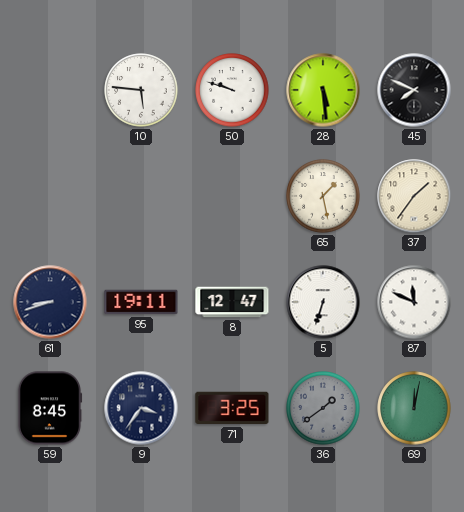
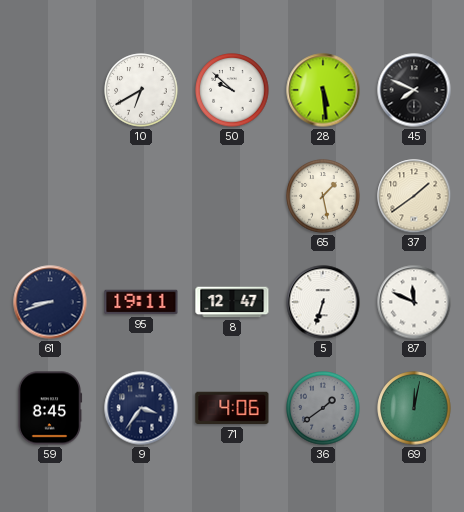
10: 5:46 -> 6:40
50: 9:48 -> 9:52
37: 1:36 -> 1:39
71: 3:25 -> 4:06
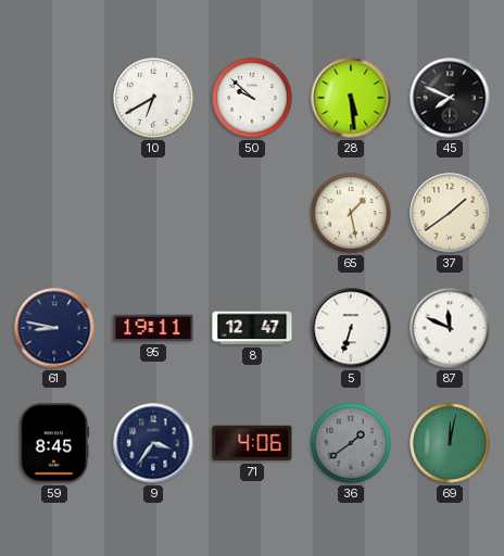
61: 8:42 -> 8:47
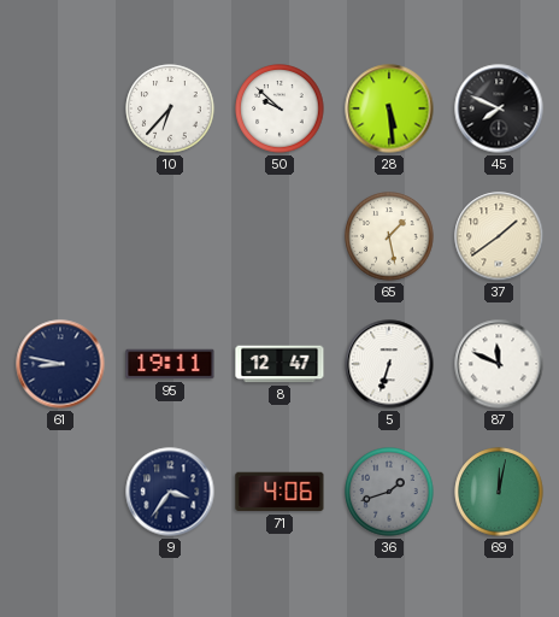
10: 6:40 -> 6:37
59: 8:45 -> none
36: 1:39 -> 1:42
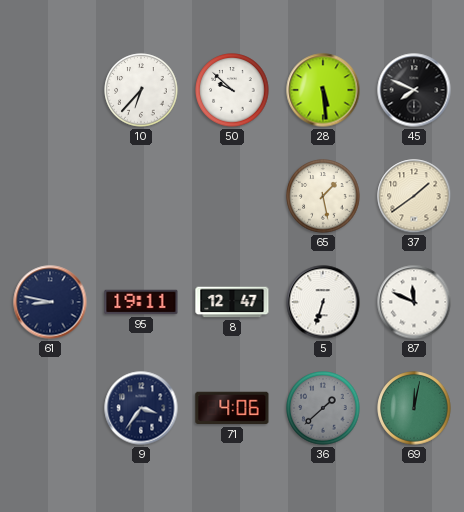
36: 1:42 -> 1:38
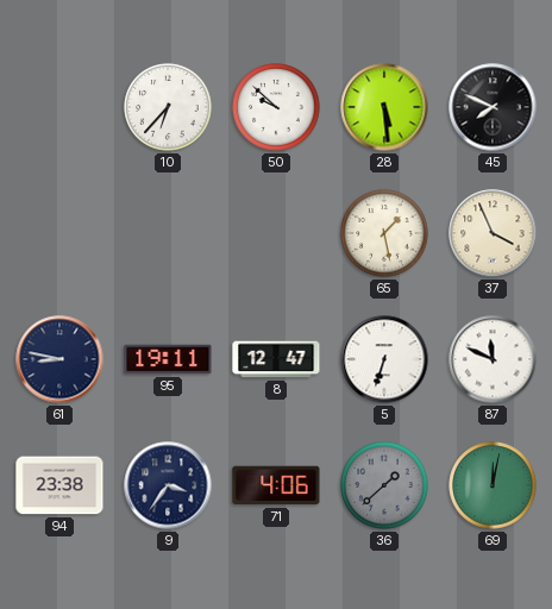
37: 1:39 -> 3:56
94: none -> 23:38
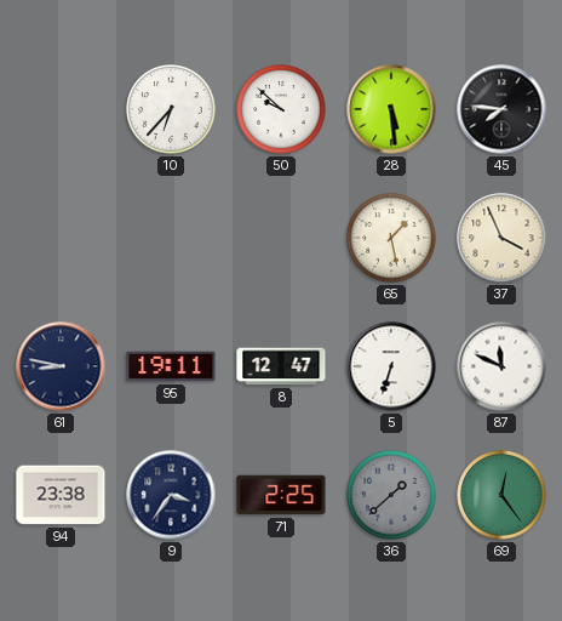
45: 7:49 -> 7:46
71: 4:06 -> 2:25
69: 12:02 -> 12:24
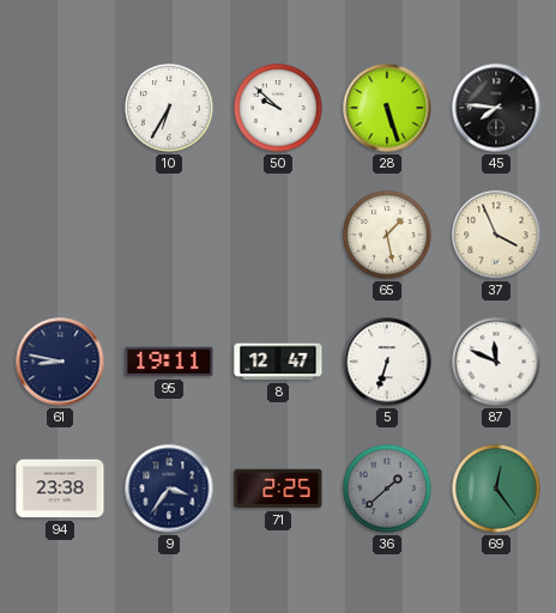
10: 6:37 -> 6:35
28: 5:29 -> 5:27
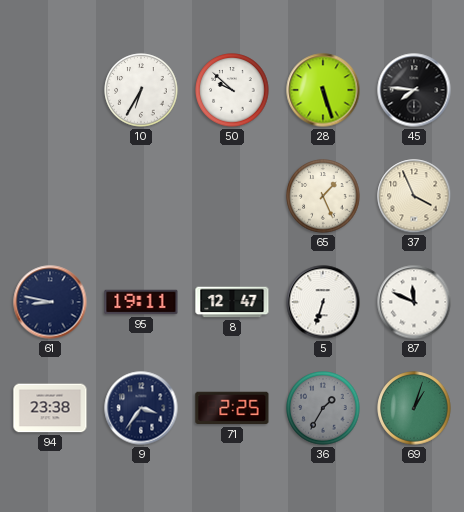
65: 1:28 -> 1:26
36: 1:38 -> 1:35
69: 12:24 -> 1:03
